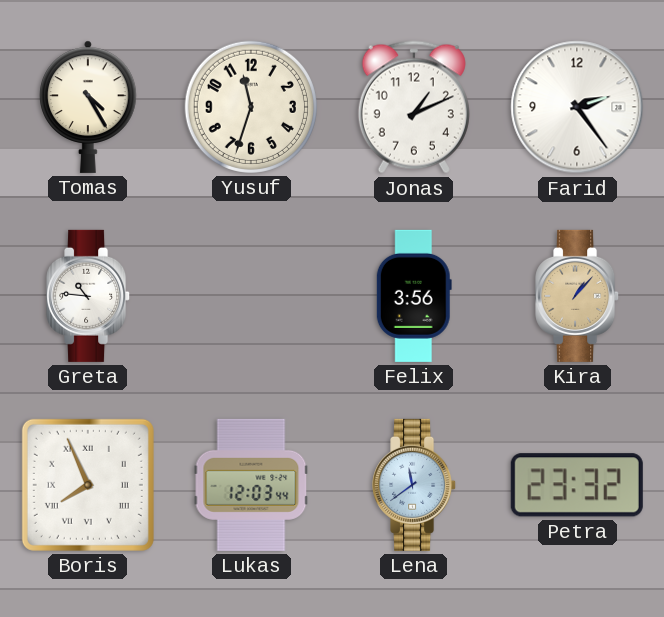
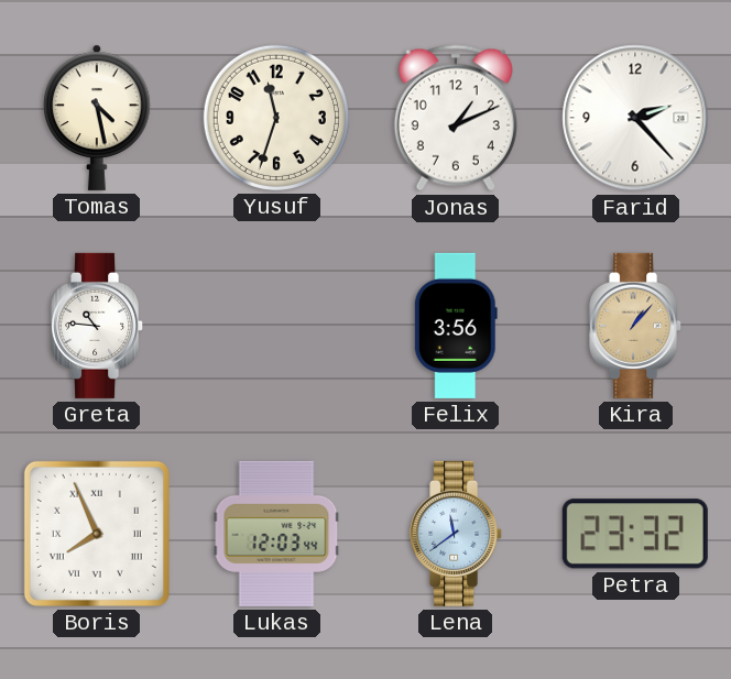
Tomas: 4:25 -> 4:28
Farid: 2:24 -> 2:23
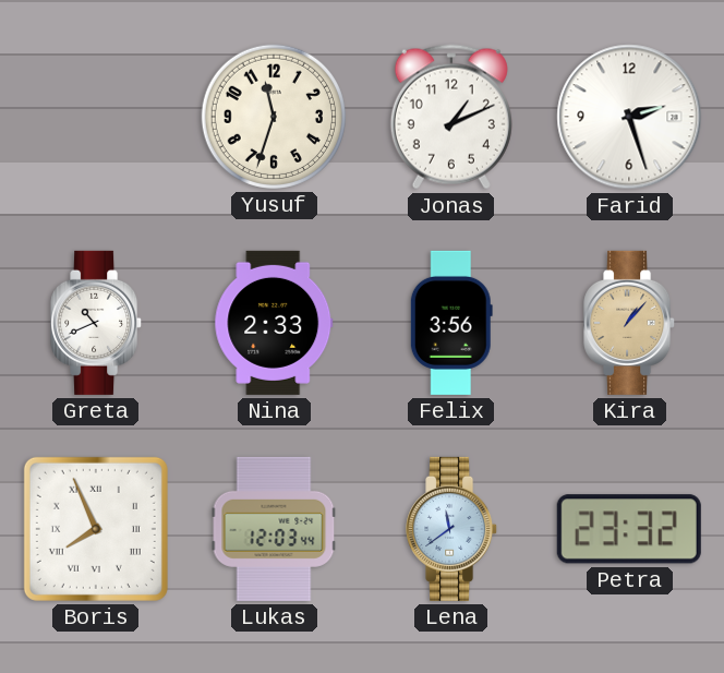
Tomas: 4:28 -> none
Farid: 2:23 -> 2:27
Greta: 10:46 -> 10:41
Nina: none -> 2:33
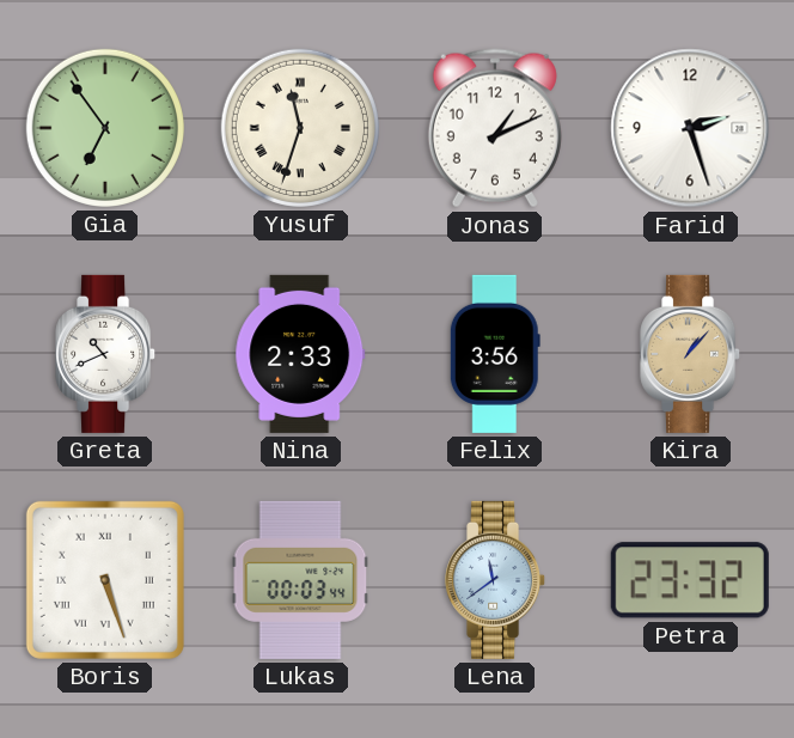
Gia: none -> 6:54
Yusuf numerals: Arabic -> Roman
Boris: 7:56 -> 5:27
Lukas: 12:03 -> 00:03
